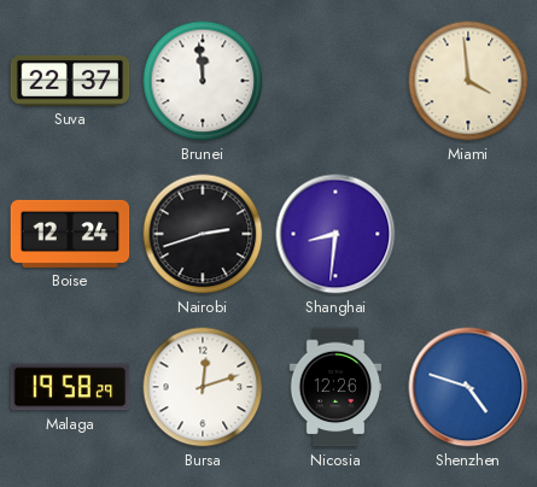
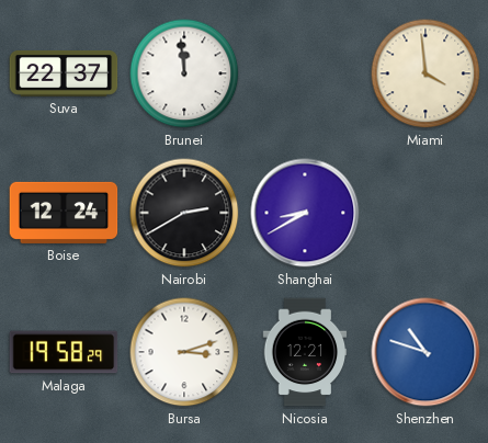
Nairobi: 2:42 -> 2:40
Shanghai: 8:31 -> 8:40
Bursa: 12:12 -> 3:12
Nicosia: 12:26 -> 12:21
Shenzhen: 4:48 -> 10:48
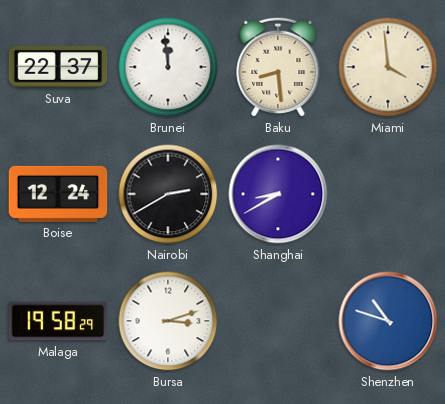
Baku: none -> 8:29
Nicosia: 12:21 -> none
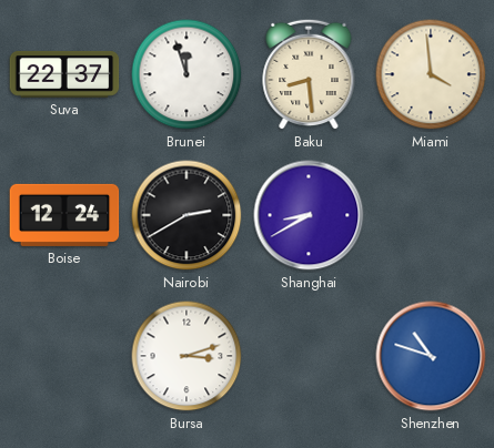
Brunei: 11:59 -> 11:57
Malaga: 19:58 -> none
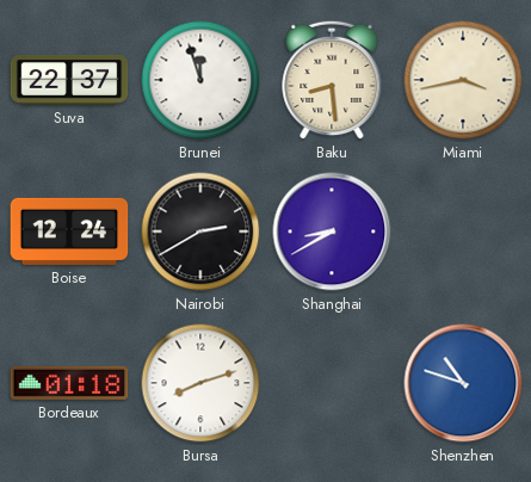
Miami: 3:59 -> 3:43
Bordeaux: none -> 01:18
Bursa: 3:12 -> 8:12
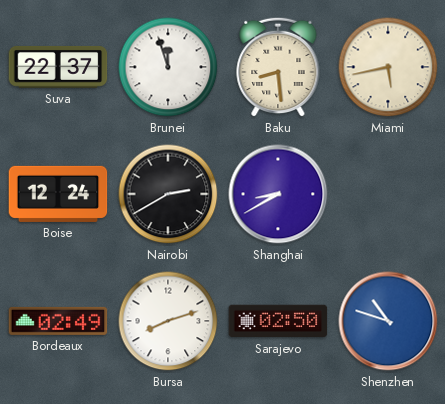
Miami: 3:43 -> 5:43
Bordeaux: 01:18 -> 02:49
Sarajevo: none -> 02:50
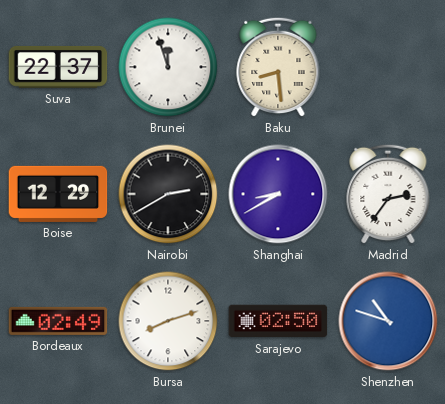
Miami: 5:43 -> none
Boise: 12:24 -> 12:29
Madrid: none -> 2:36
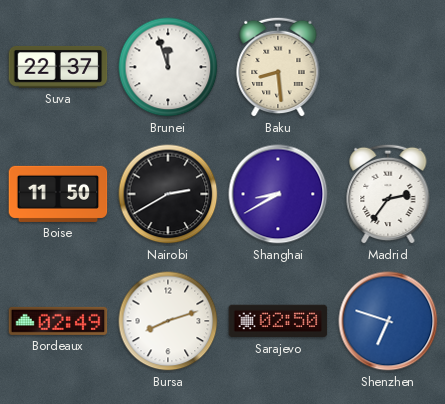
Boise: 12:29 -> 11:50
Shenzhen: 10:48 -> 6:48
